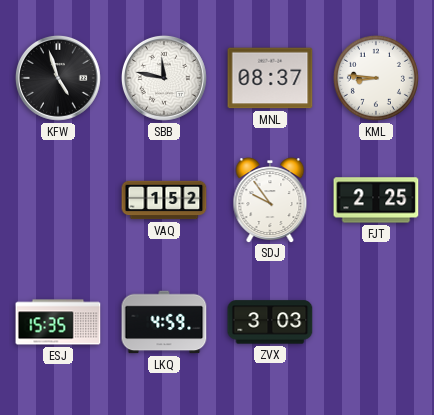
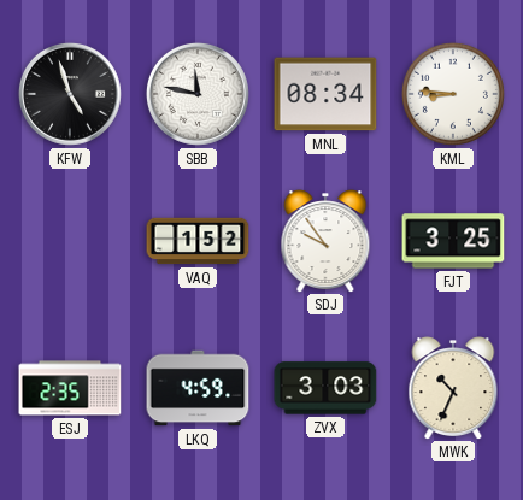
MNL: 08:37 -> 08:34
FJT: 2:25 -> 3:25
ESJ: 15:35 -> 2:35
MWK: none -> 10:34
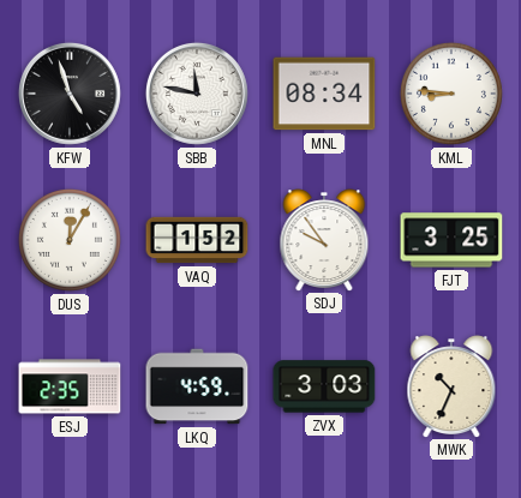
DUS: none -> 12:05
